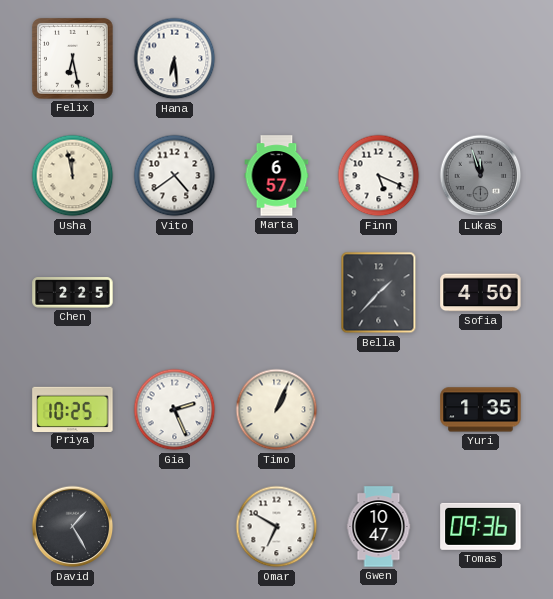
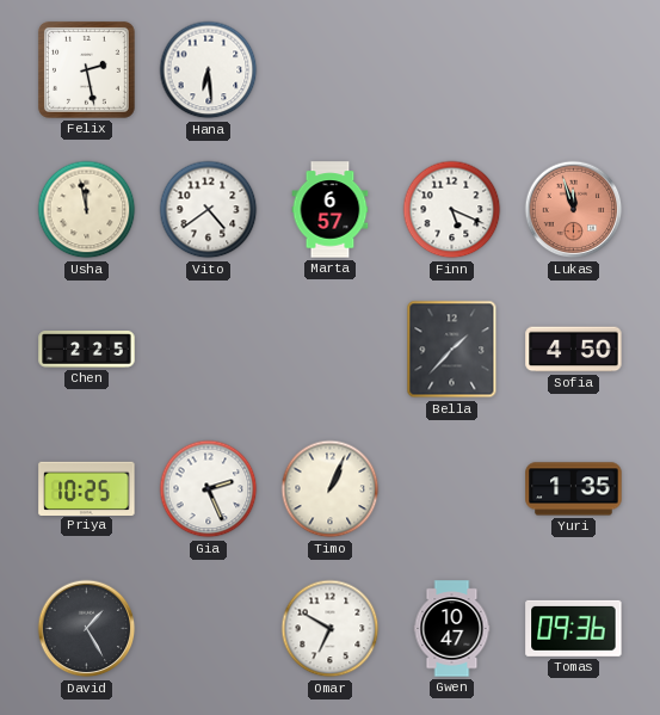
Felix: 6:28 -> 2:28
Lukas dial: grey -> salmon
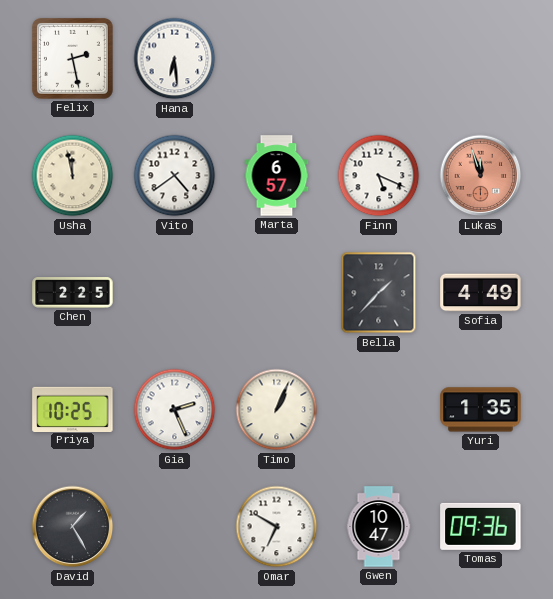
Sofia: 4:50 -> 4:49
